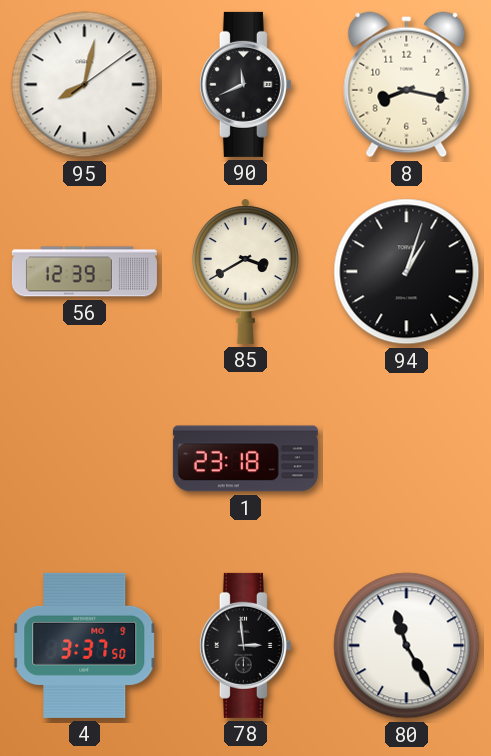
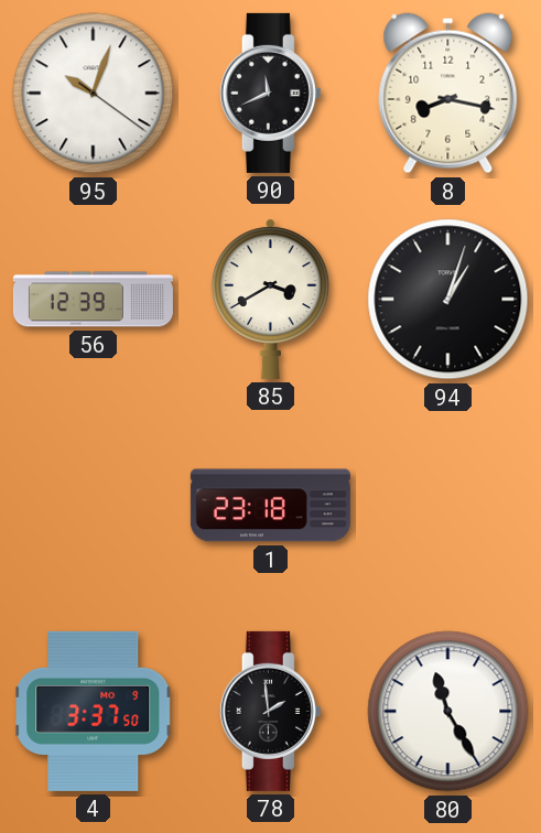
95: 8:02 -> 10:03
78: 2:59 -> 1:59
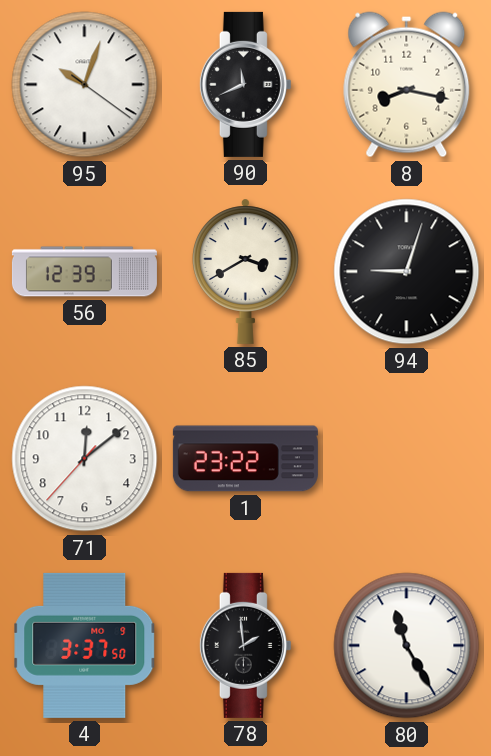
94: 1:03 -> 9:03
71: none -> 12:08
1: 23:18 -> 23:22
